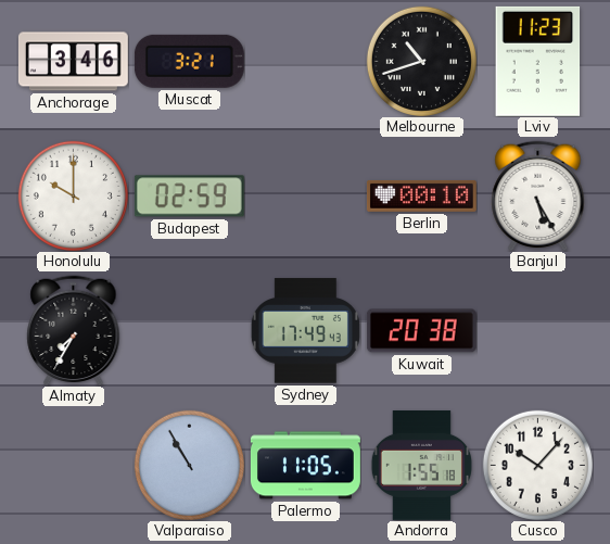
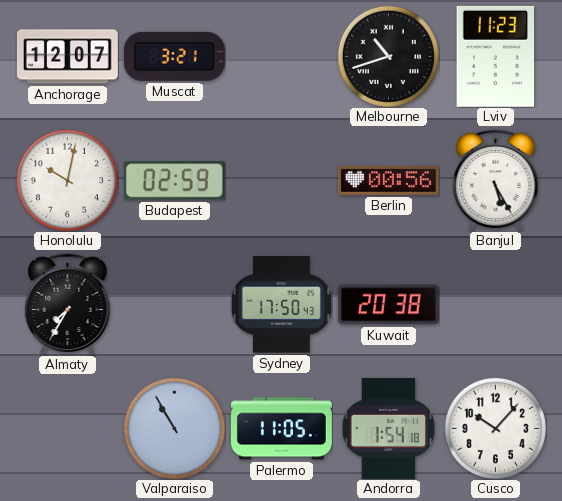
Anchorage: 3:46 -> 12:07
Honolulu: 10:00 -> 10:02
Berlin: 00:10 -> 00:56
Sydney: 17:49 -> 17:50
Andorra: 1:55 -> 1:54
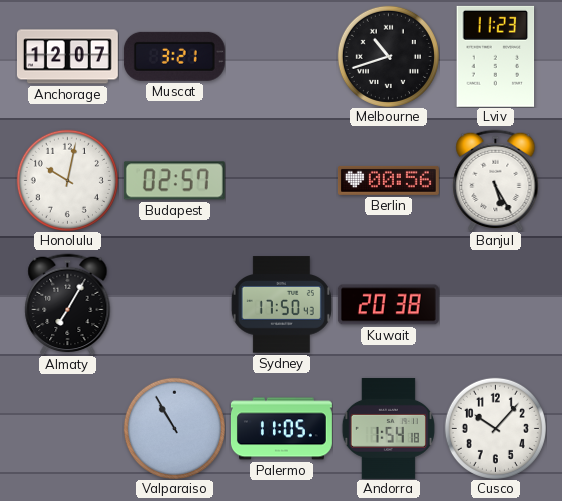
Budapest: 02:59 -> 02:57
Almaty: 7:35 -> 7:05
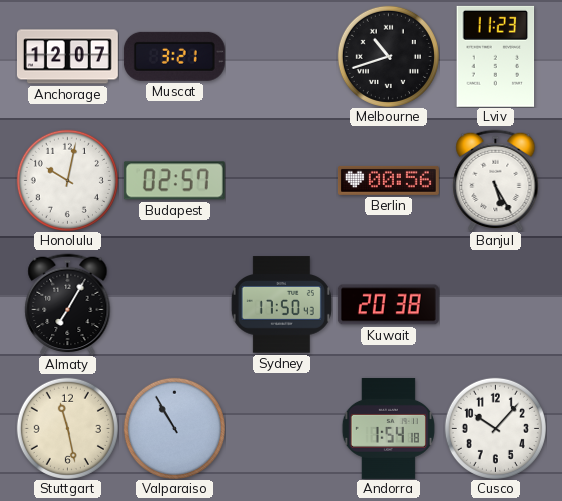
Stuttgart: none -> 11:28
Palermo: 11:05 -> none
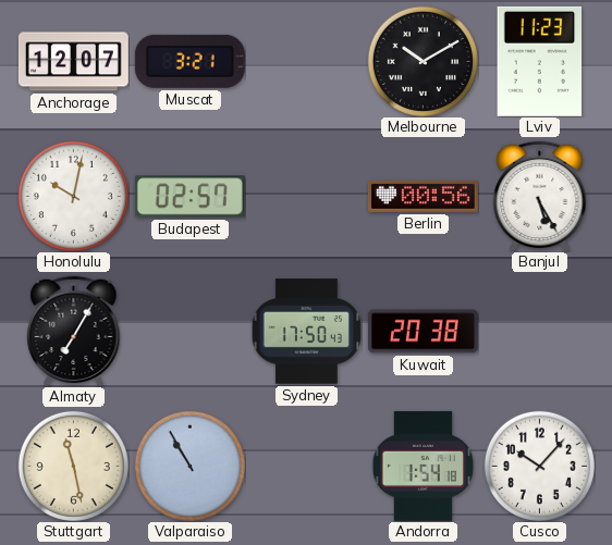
Melbourne: 10:42 -> 10:10
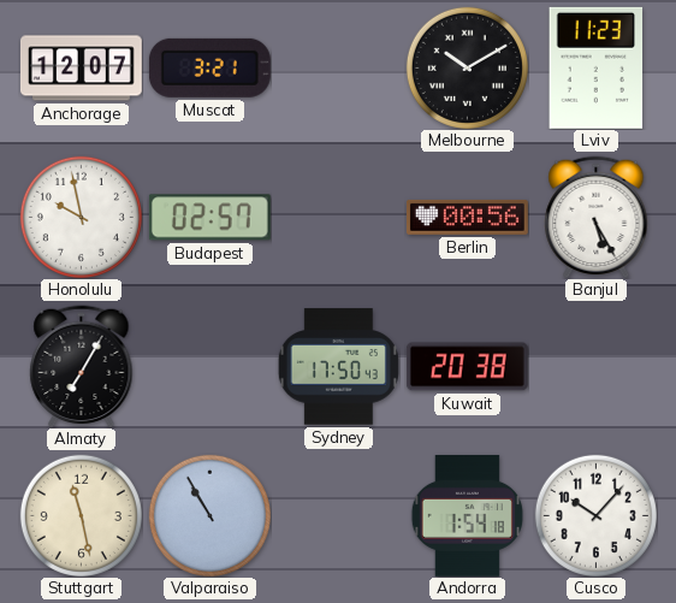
Honolulu: 10:02 -> 9:58
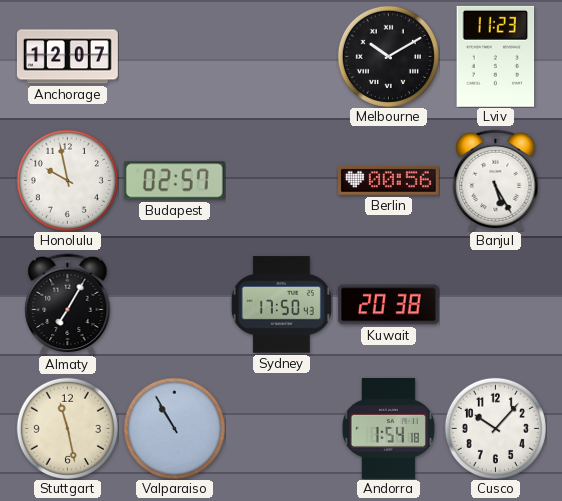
Muscat: 3:21 -> none
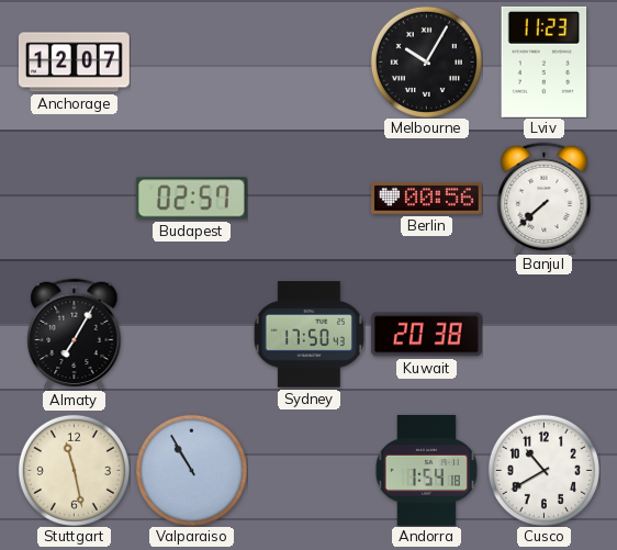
Melbourne: 10:10 -> 10:05
Honolulu: 9:58 -> none
Banjul: 5:25 -> 7:38
Cusco: 10:07 -> 10:40
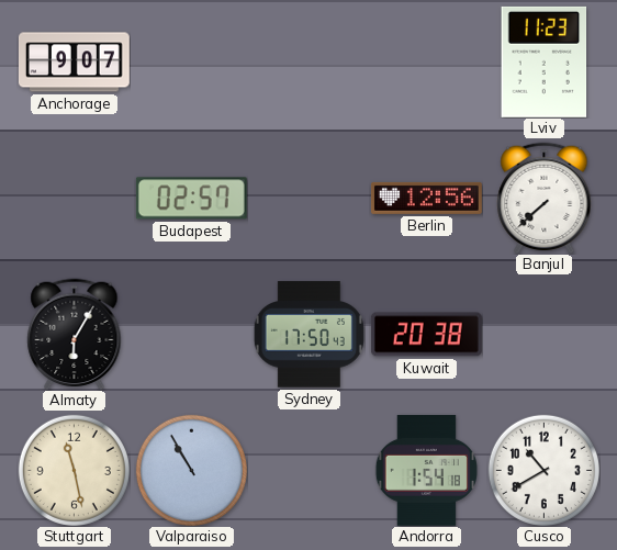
Anchorage: 12:07 -> 9:07
Melbourne: 10:05 -> none
Berlin: 00:56 -> 12:56
Almaty: 7:05 -> 6:05
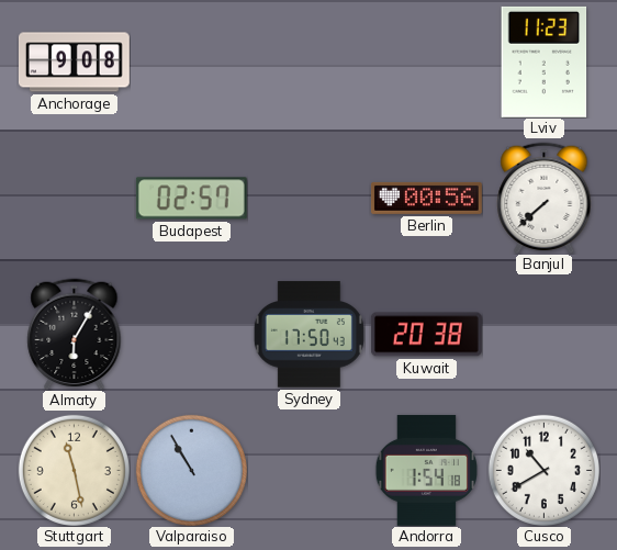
Anchorage: 9:07 -> 9:08
Berlin: 12:56 -> 00:56
